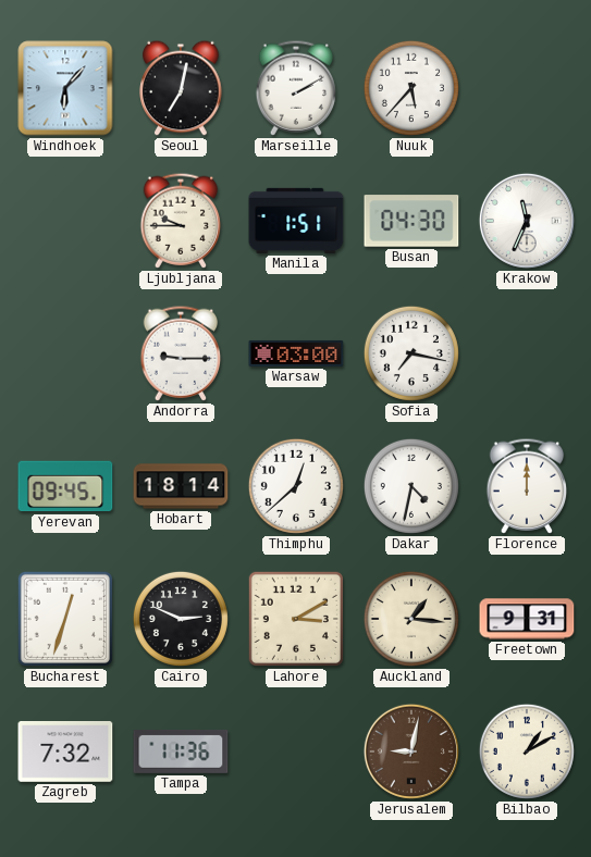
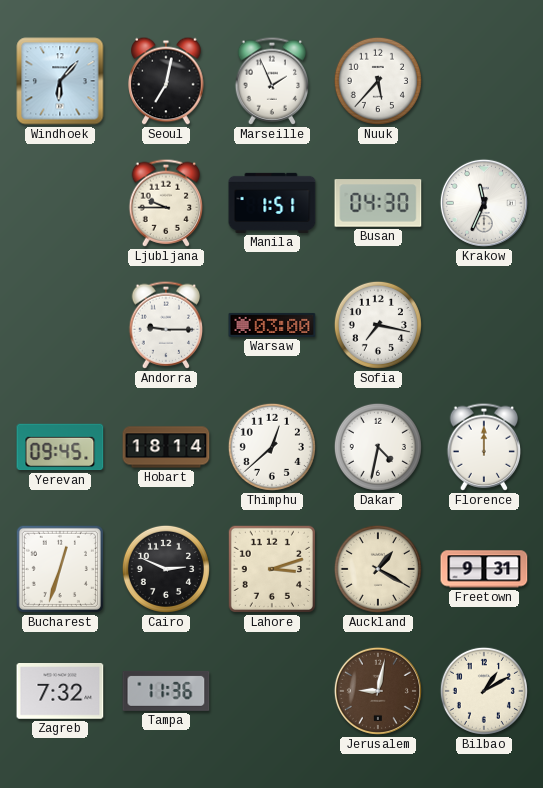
Marseille: 2:10 -> 1:56
Lahore: 3:10 -> 3:12
Auckland: 1:16 -> 1:20
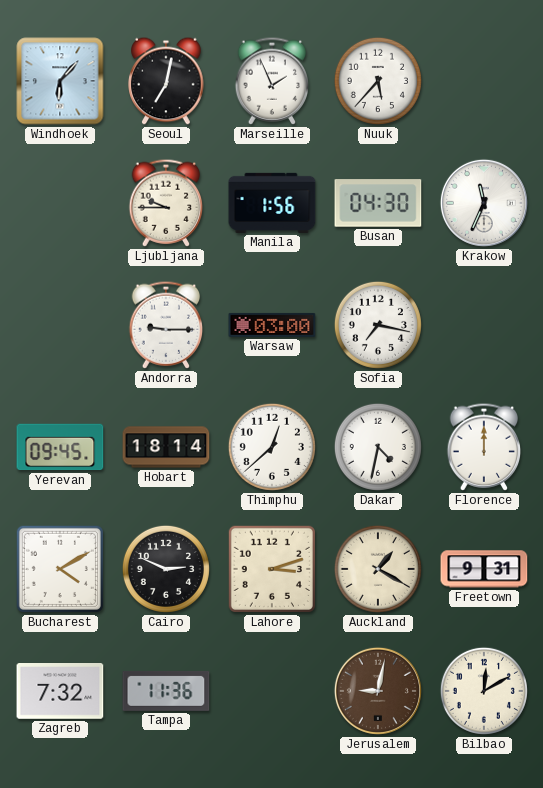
Manila: 1:51 -> 1:56
Bucharest: 12:33 -> 4:10
Bilbao: 1:10 -> 12:10
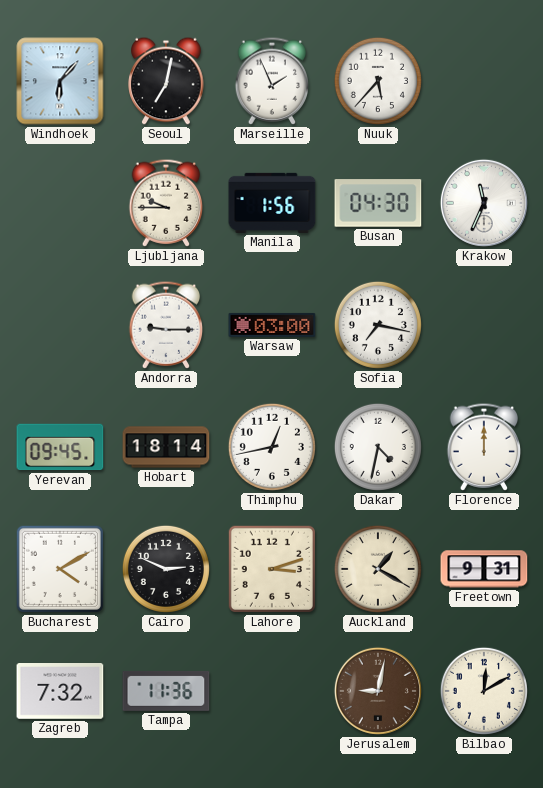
Thimphu: 12:38 -> 12:43
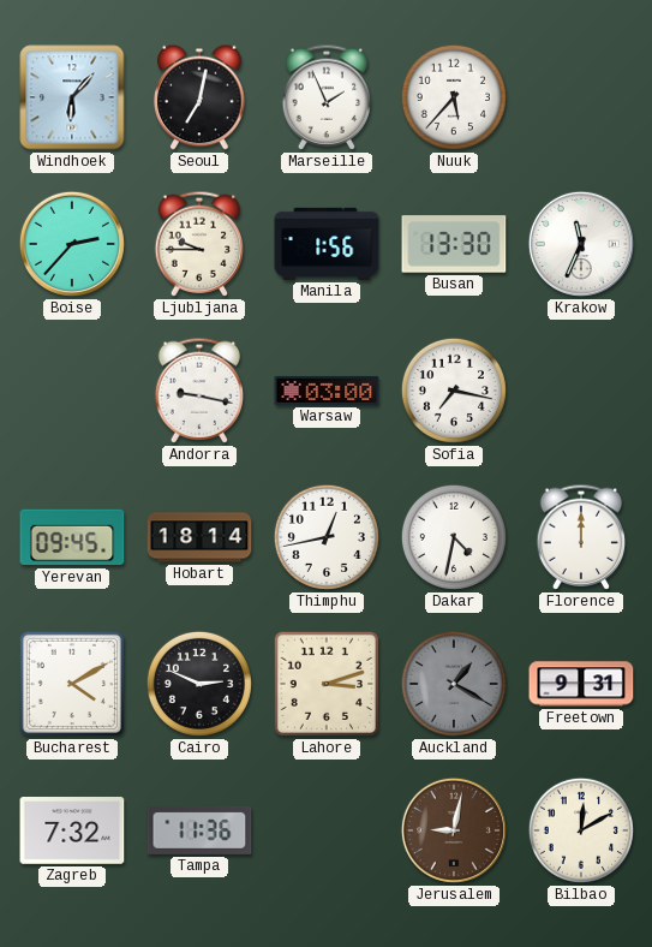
Boise: none -> 2:37
Busan: 04:30 -> 13:30
Andorra: 9:15 -> 9:17
Auckland dial: cream -> grey
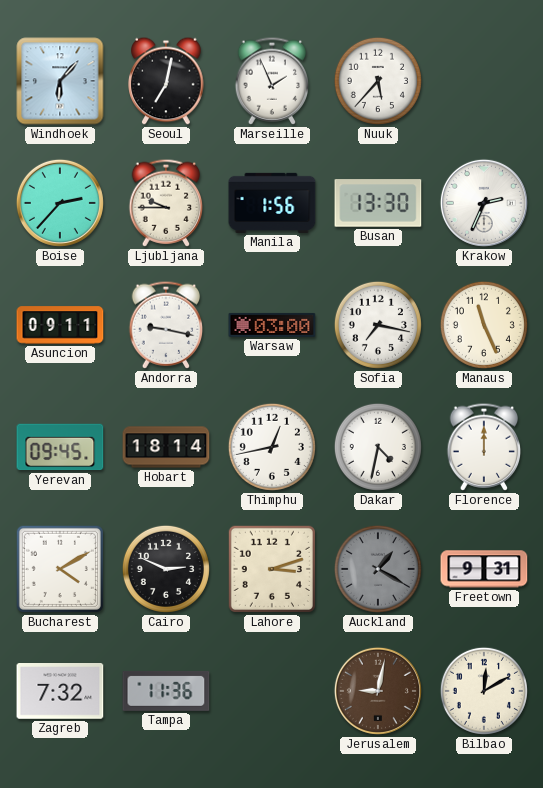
Krakow: 11:34 -> 2:34
Asuncion: none -> 09:11
Manaus: none -> 11:26
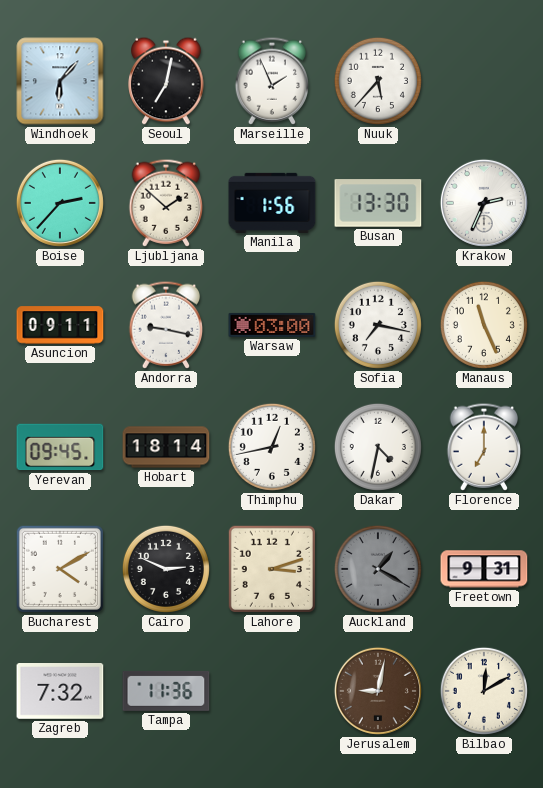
Ljubljana: 9:45 -> 1:52
Florence: 12:00 -> 7:00
